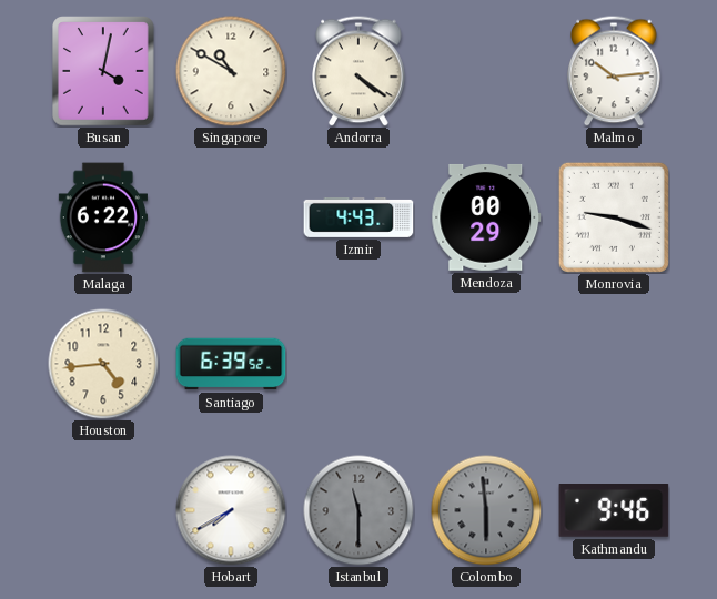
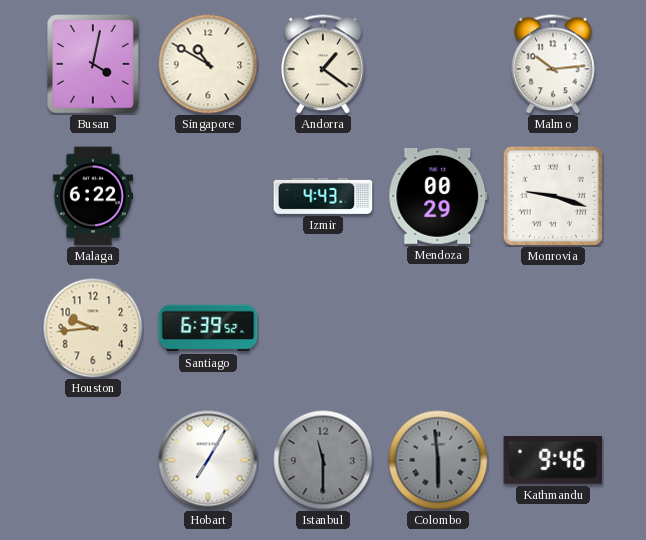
Andorra: 4:21 -> 1:21
Houston: 4:44 -> 9:44
Hobart: 7:40 -> 7:05
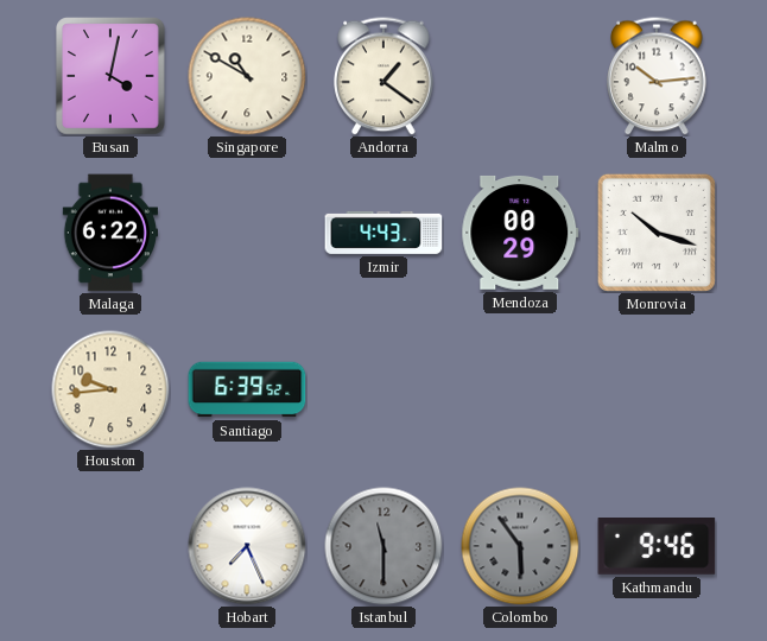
Monrovia: 9:18 -> 10:18
Hobart: 7:05 -> 7:26
Colombo: 5:59 -> 5:54
